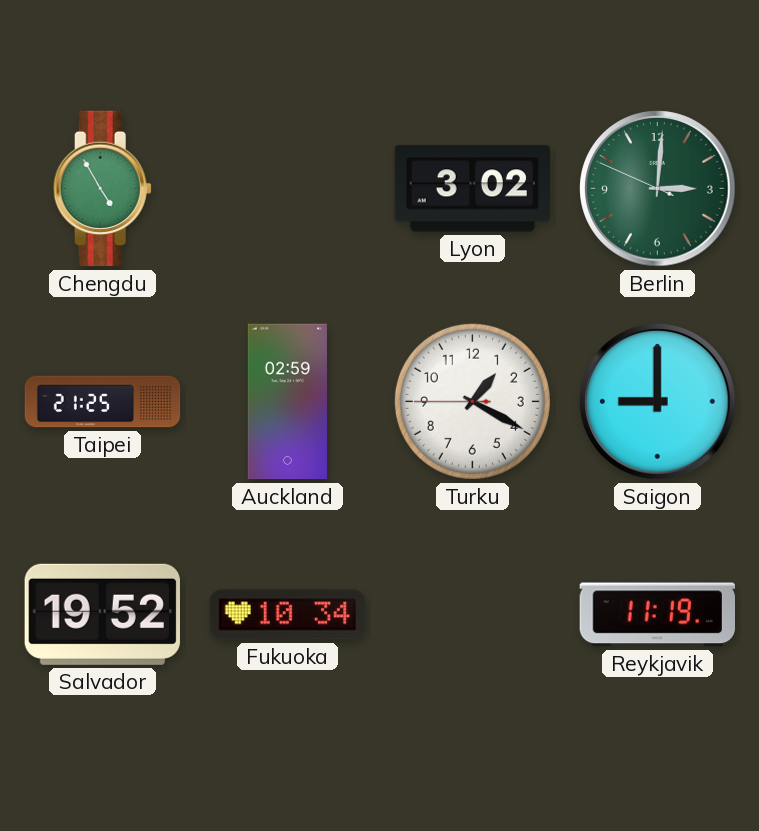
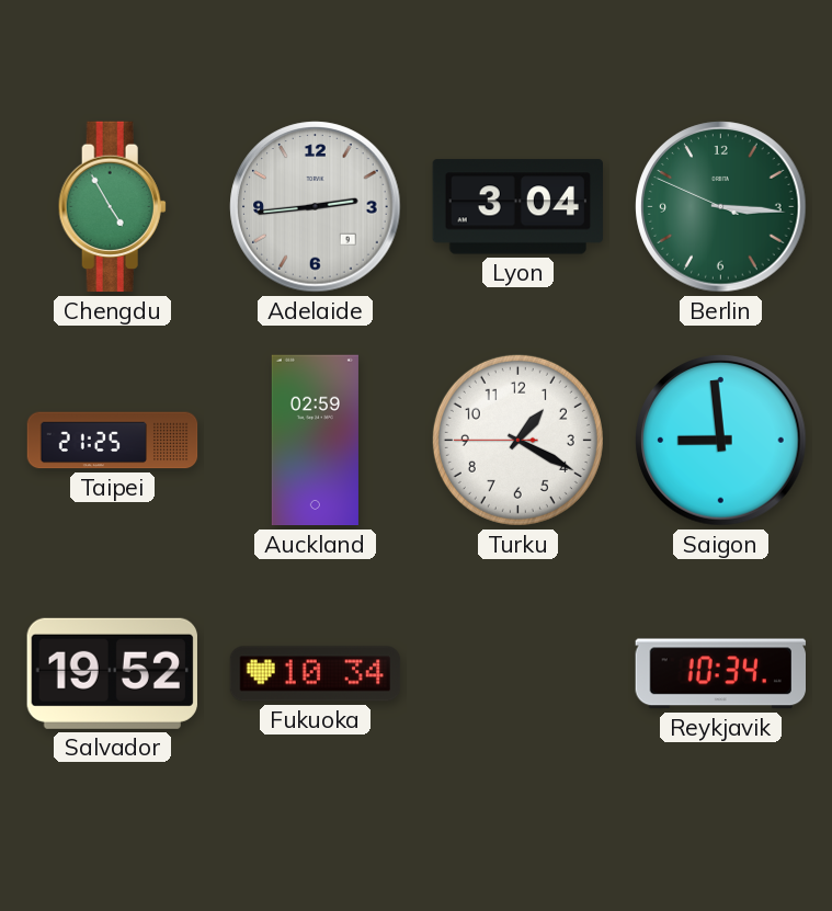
Adelaide: none -> 2:44
Lyon: 3:02 -> 3:04
Berlin: 3:00 -> 3:15
Saigon: 9:00 -> 8:59
Reykjavik: 11:19 -> 10:34
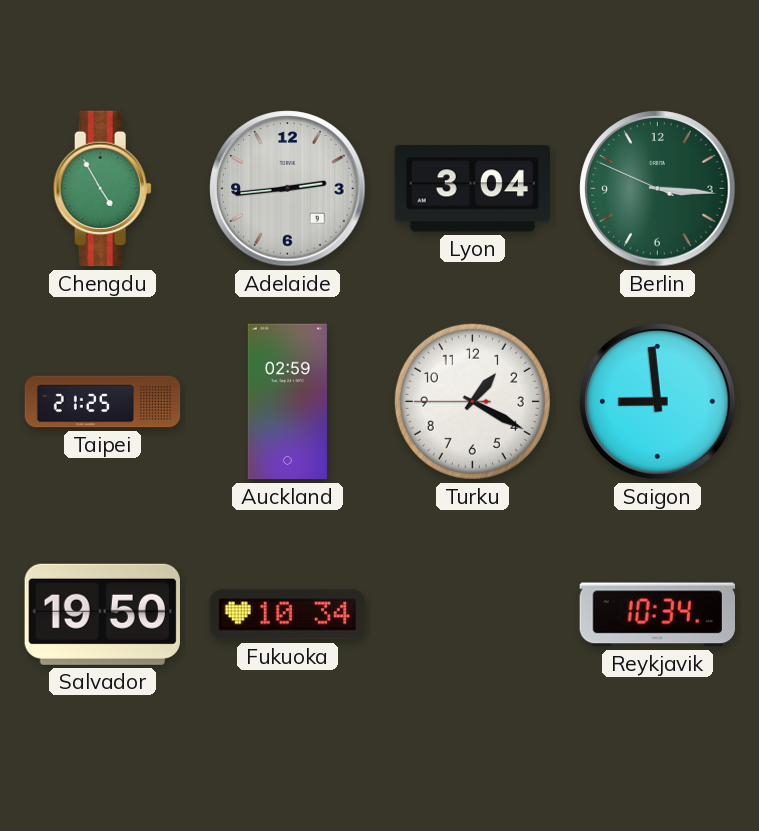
Salvador: 19:52 -> 19:50
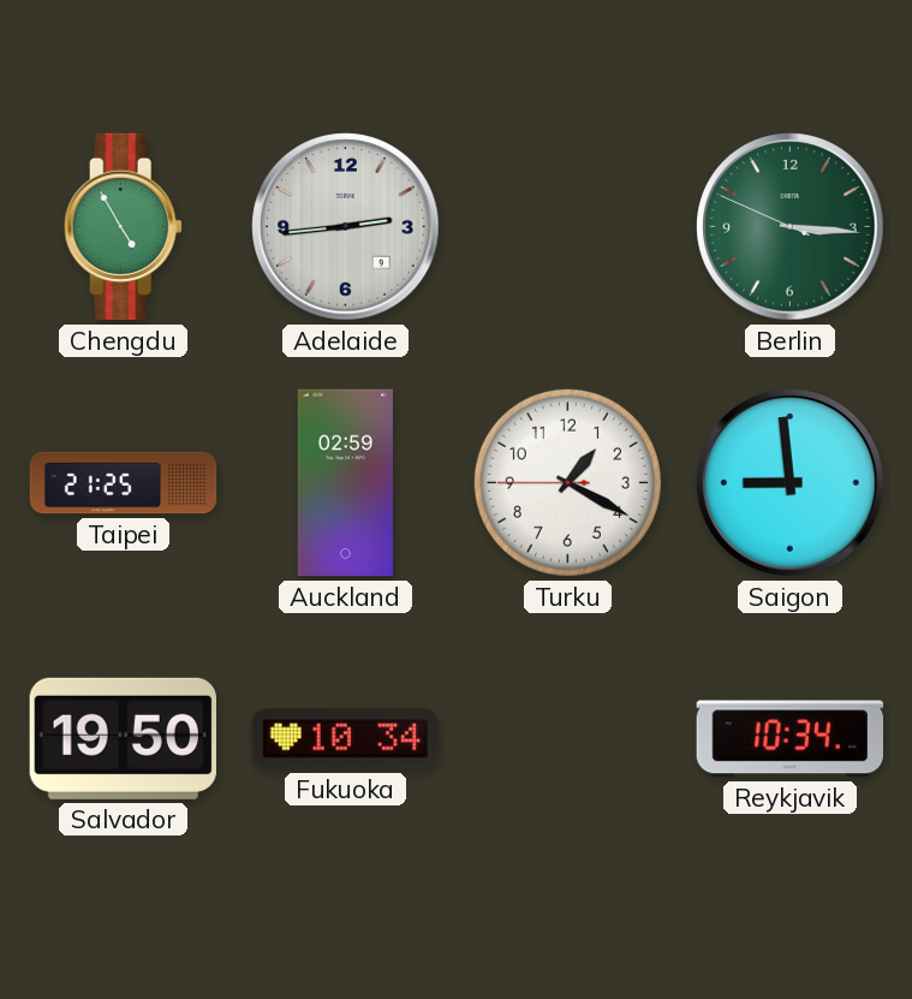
Lyon: 3:04 -> none
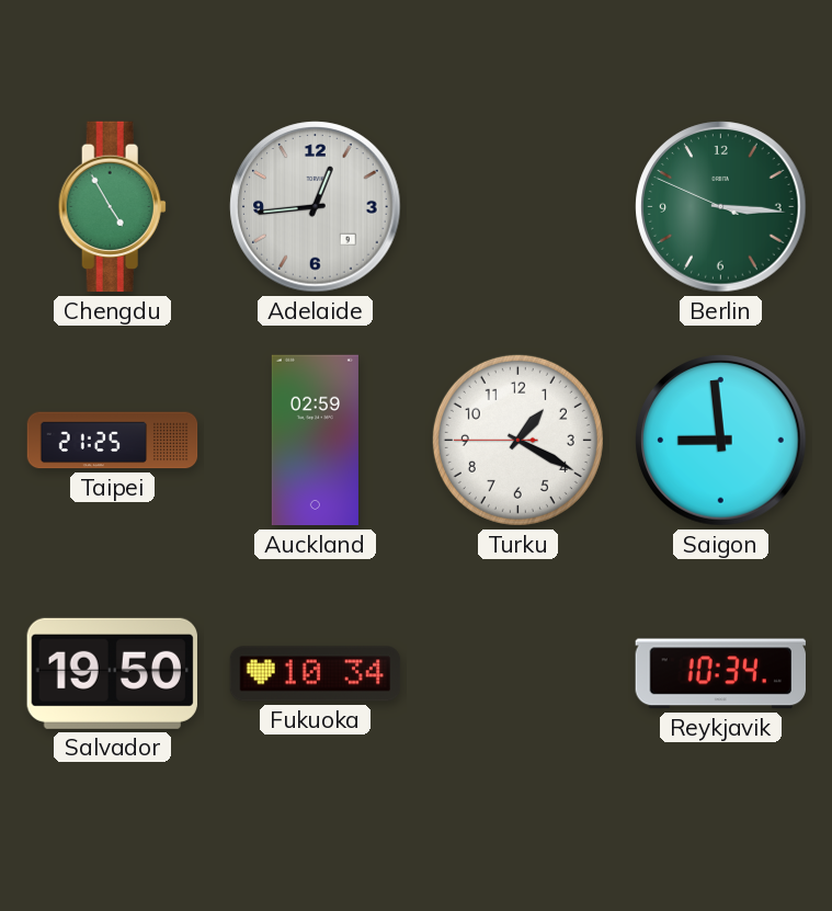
Adelaide: 2:44 -> 12:44
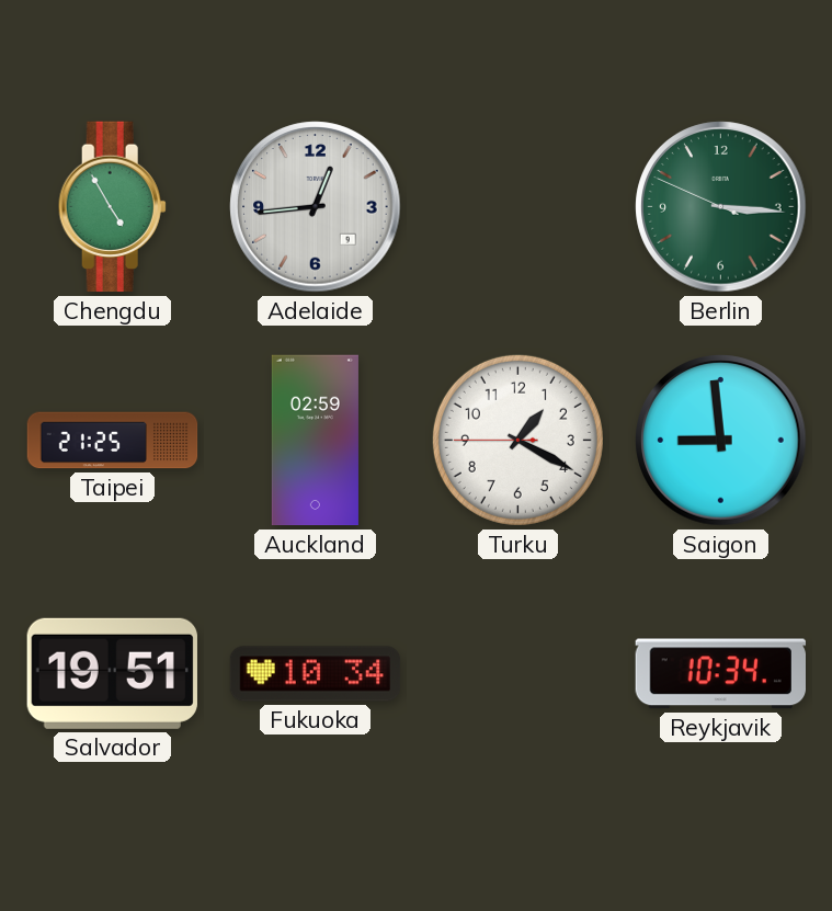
Salvador: 19:50 -> 19:51
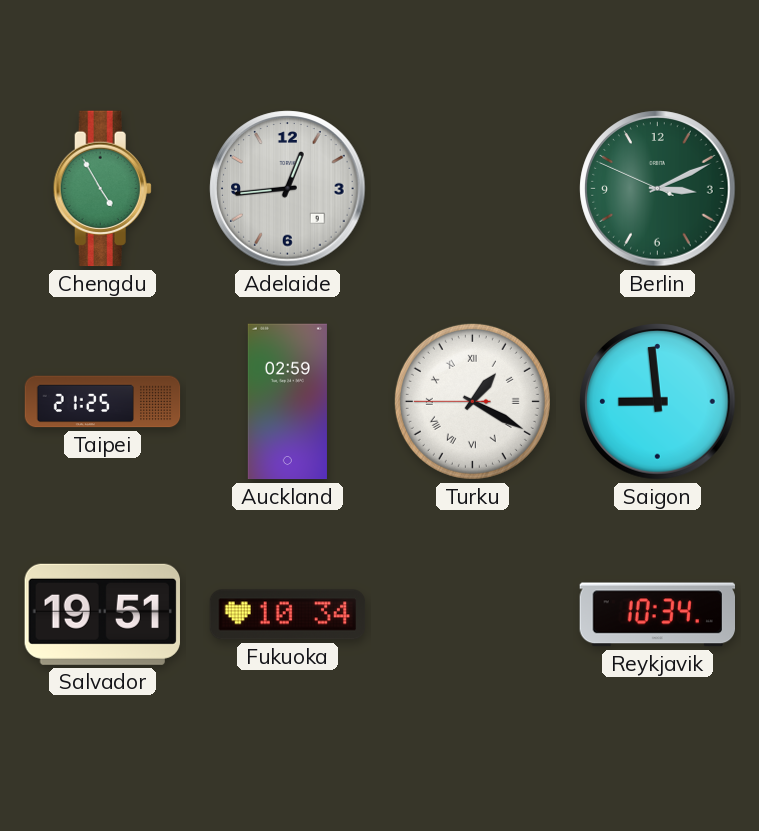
Berlin: 3:15 -> 3:10
Turku numerals: Arabic -> Roman
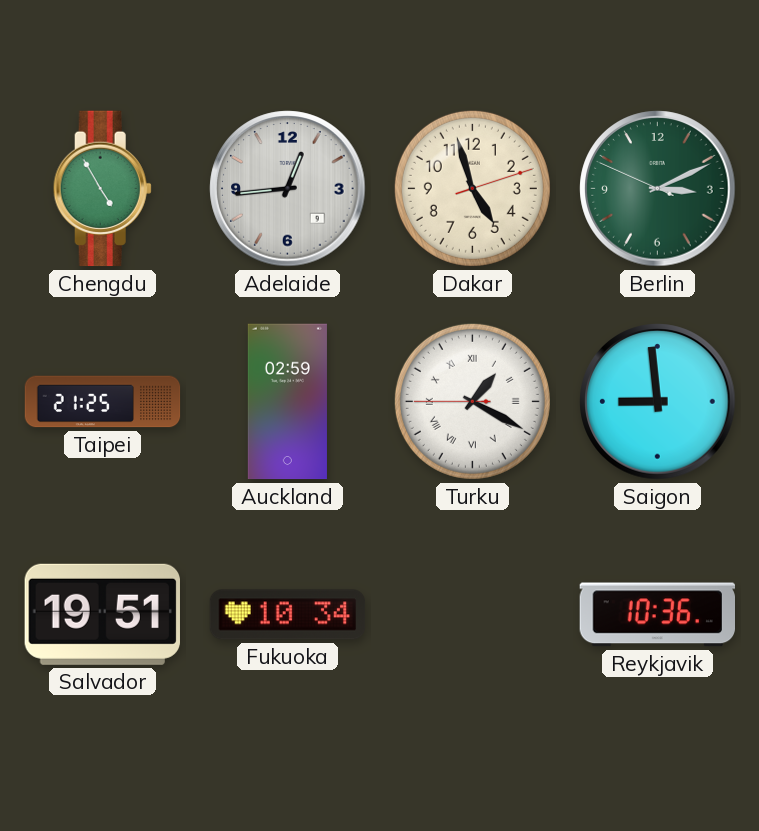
Dakar: none -> 4:57
Reykjavik: 10:34 -> 10:36
